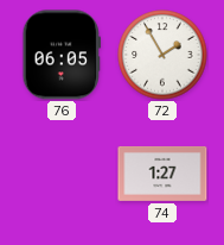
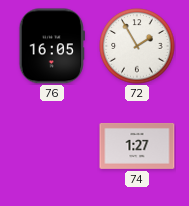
76: 06:05 -> 16:05
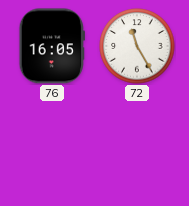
72: 1:55 -> 11:25
74: 1:27 -> none
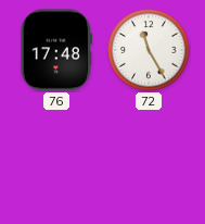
76: 16:05 -> 17:48
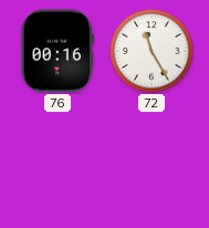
76: 17:48 -> 00:16
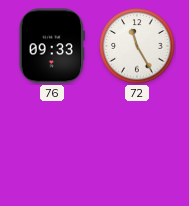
76: 00:16 -> 09:33
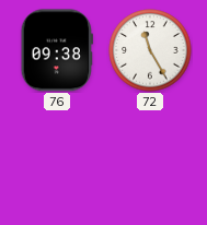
76: 09:33 -> 09:38
